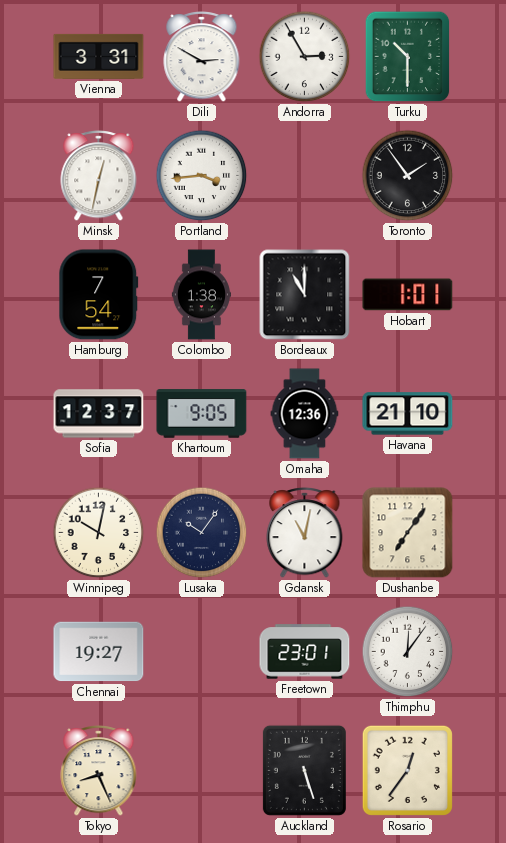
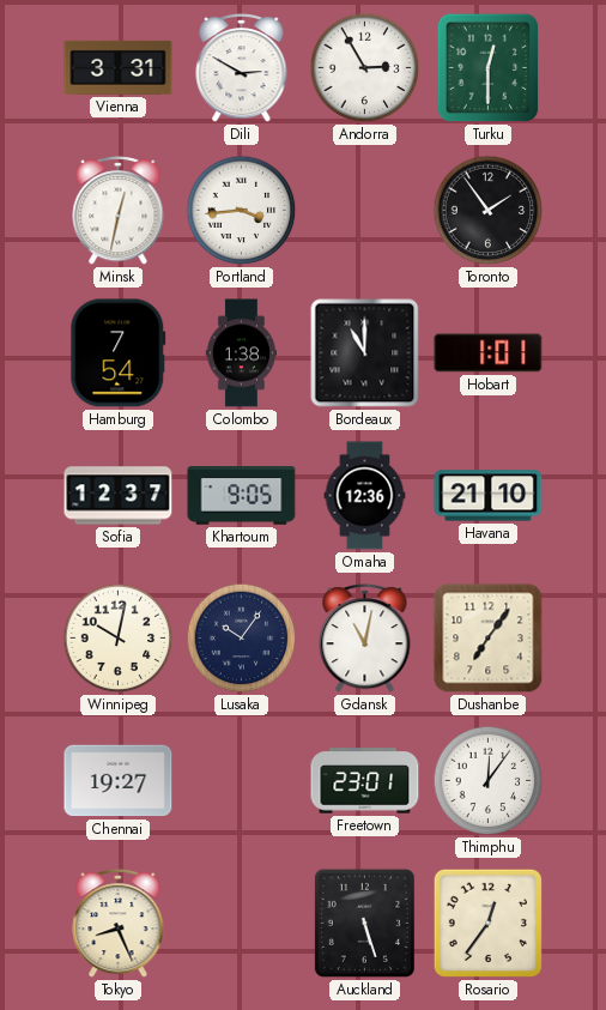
Turku: 10:30 -> 12:30
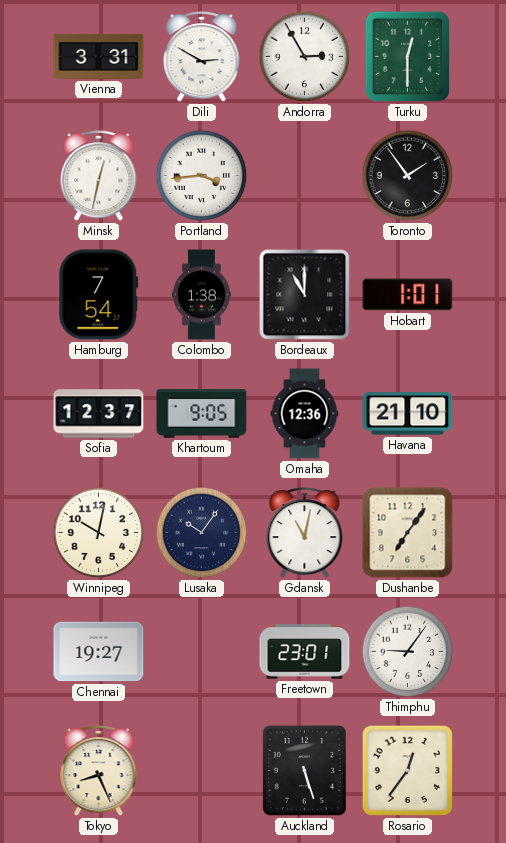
Thimphu: 12:06 -> 9:06
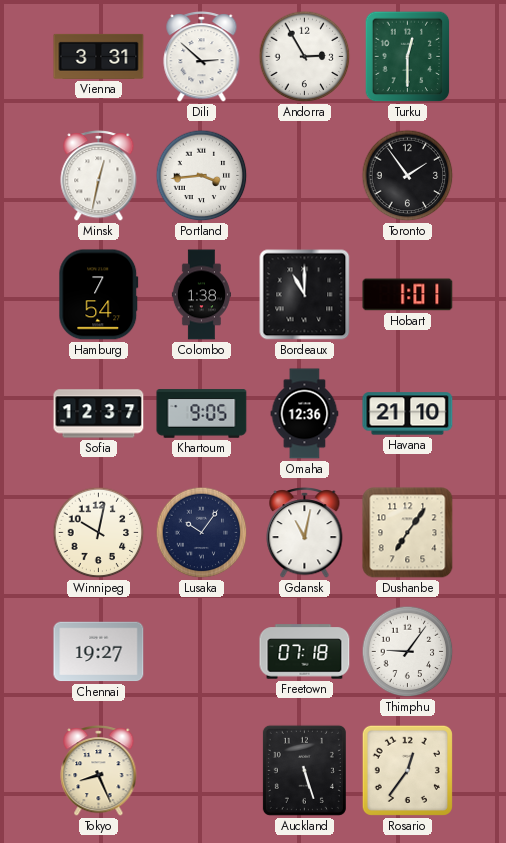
Dili: 2:50 -> 2:52
Freetown: 23:01 -> 07:18
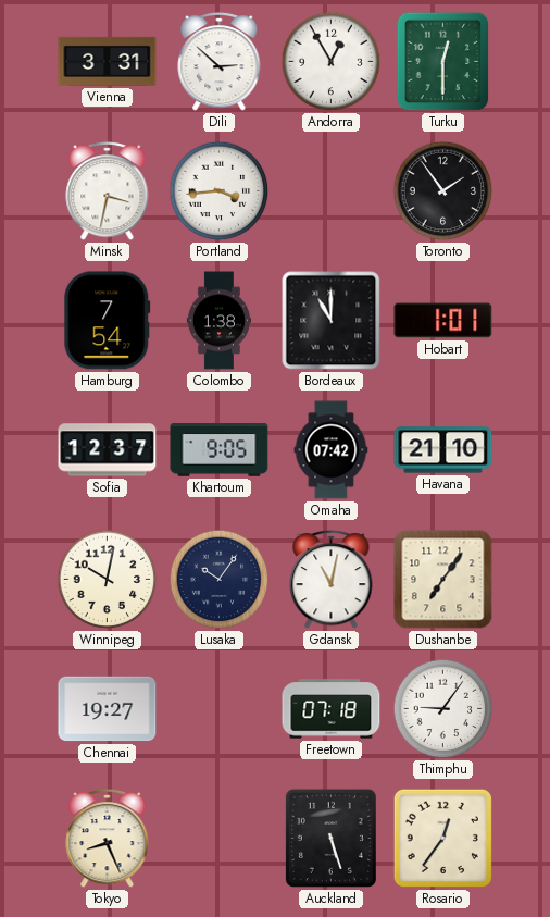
Andorra: 2:55 -> 12:55
Minsk: 12:32 -> 3:32
Omaha: 12:36 -> 07:42
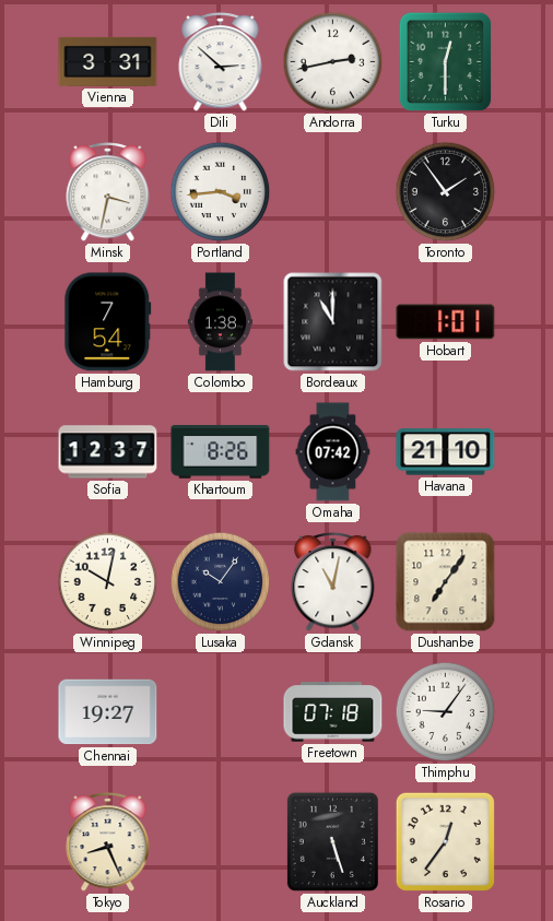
Andorra: 12:55 -> 2:43
Khartoum: 9:05 -> 8:26
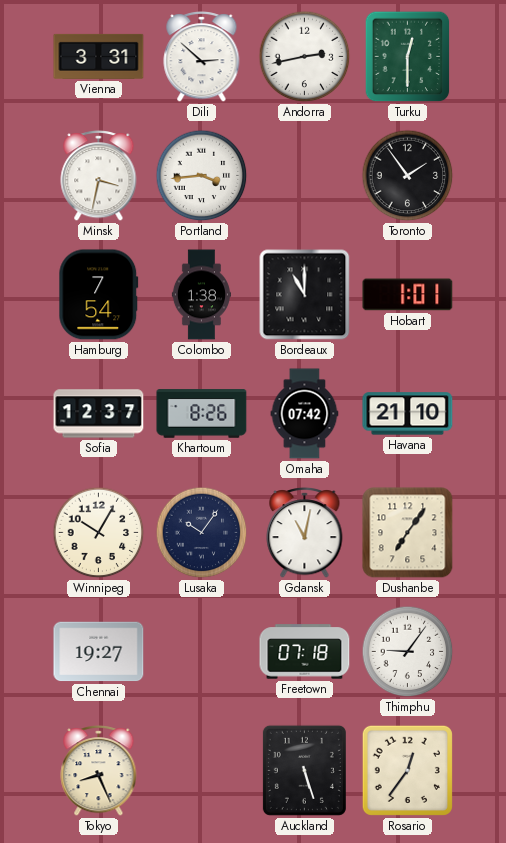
Winnipeg: 10:02 -> 10:05
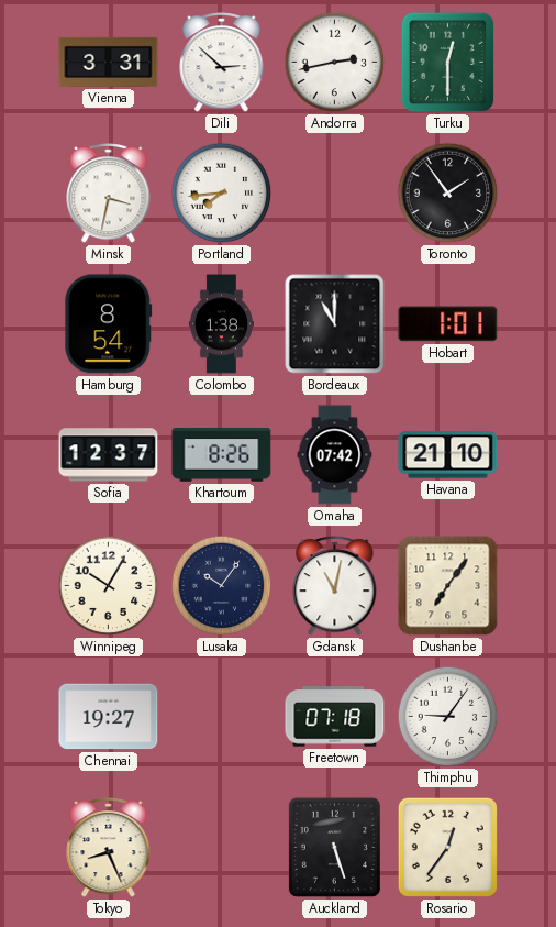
Portland: 3:44 -> 7:44
Hamburg: 7:54 -> 8:54
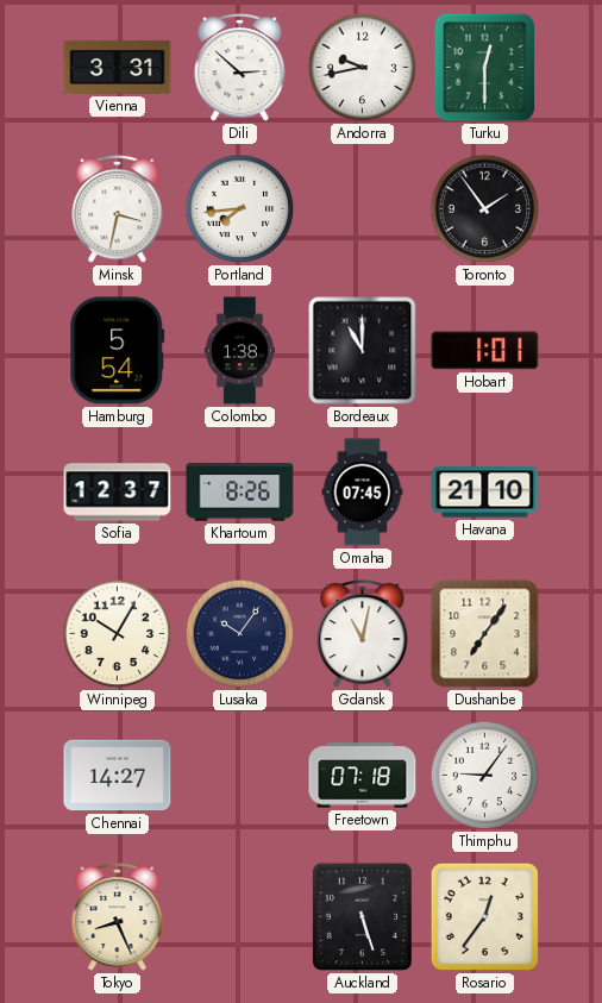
Andorra: 2:43 -> 9:43
Hamburg: 8:54 -> 5:54
Omaha: 07:42 -> 07:45
Chennai: 19:27 -> 14:27
